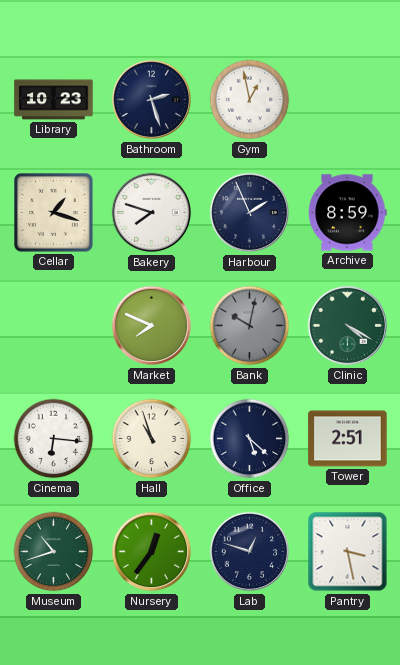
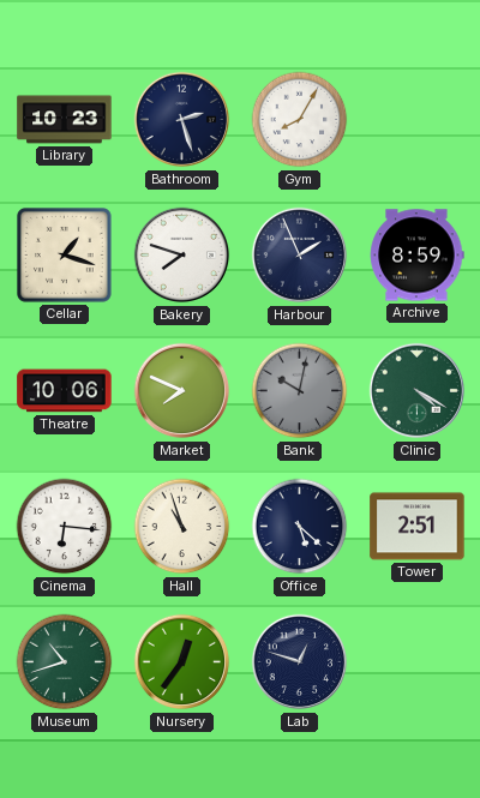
Gym: 12:58 -> 8:05
Theatre: none -> 10:06
Pantry: 3:28 -> none
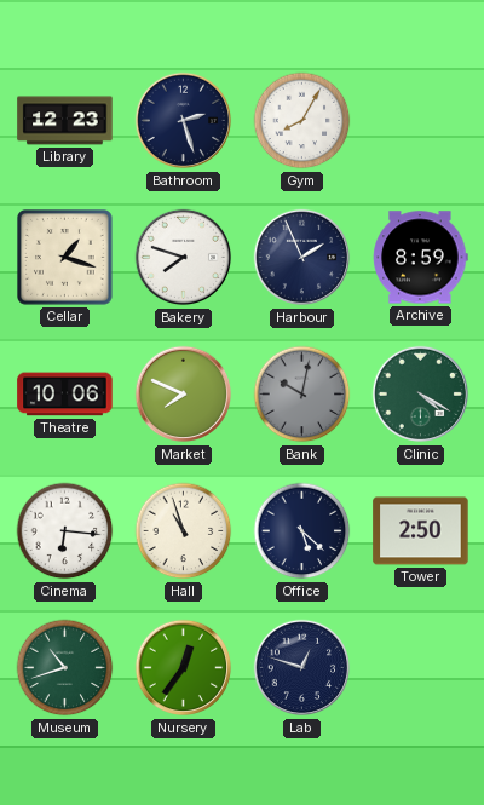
Library: 10:23 -> 12:23
Tower: 2:51 -> 2:50
